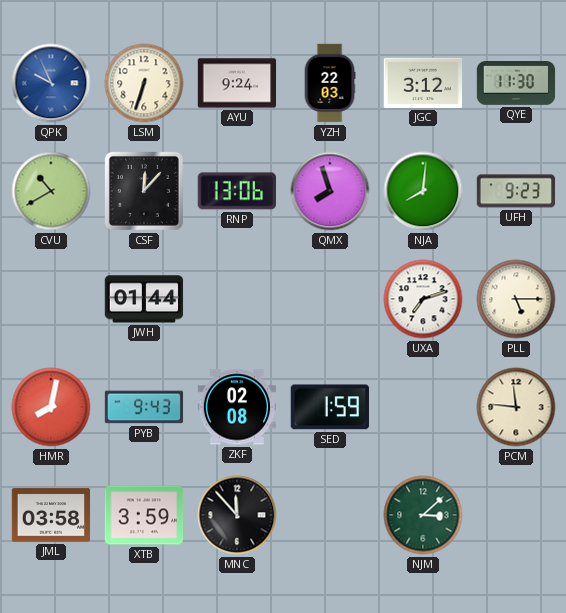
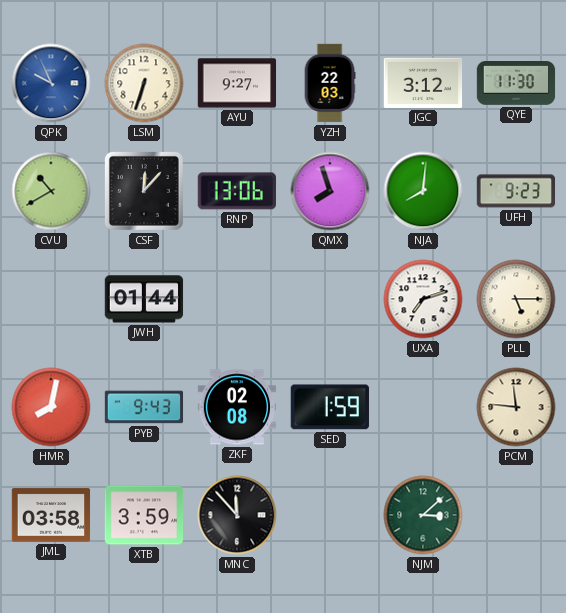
AYU: 9:24 -> 9:27
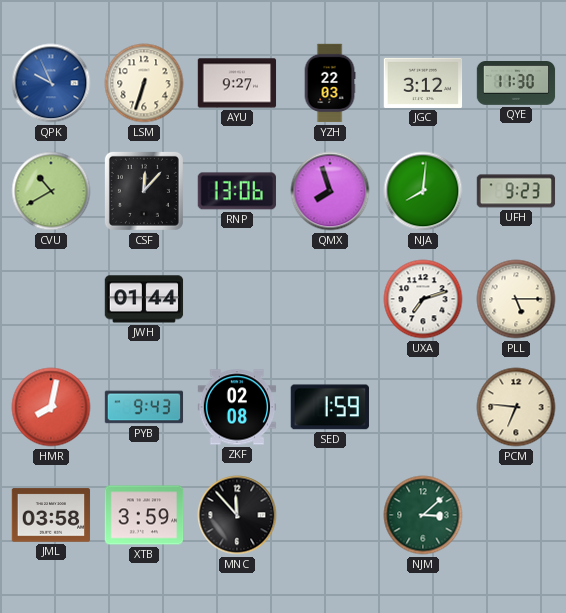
PCM: 11:46 -> 6:46
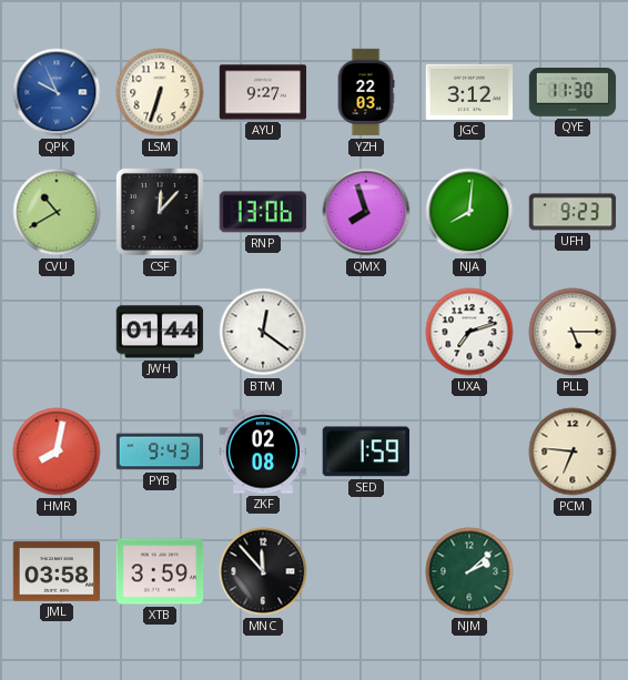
BTM: none -> 12:21
NJM: 3:08 -> 2:08
